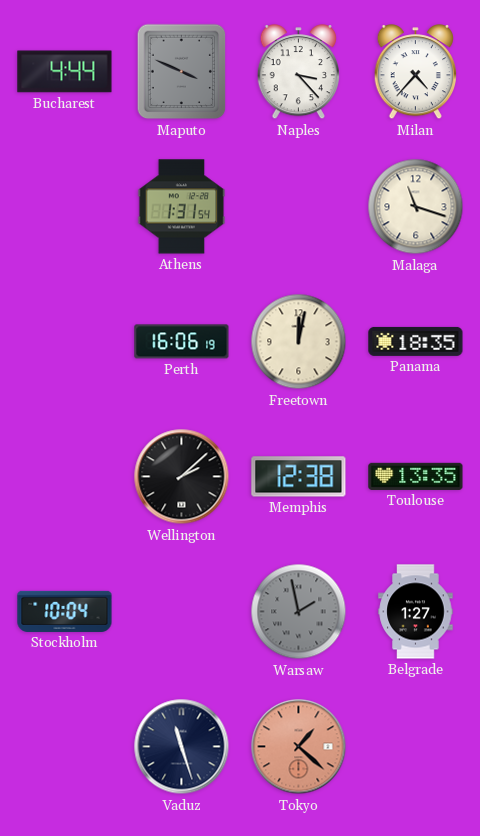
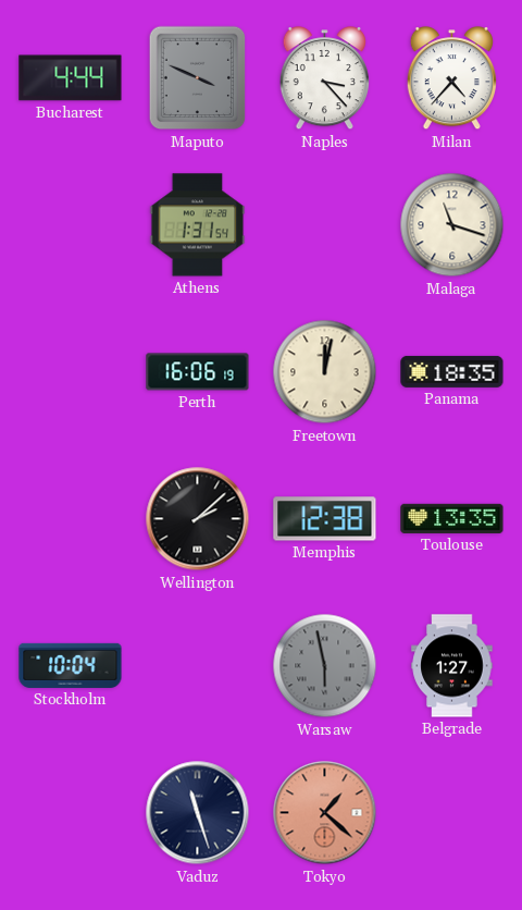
Warsaw: 1:58 -> 5:58
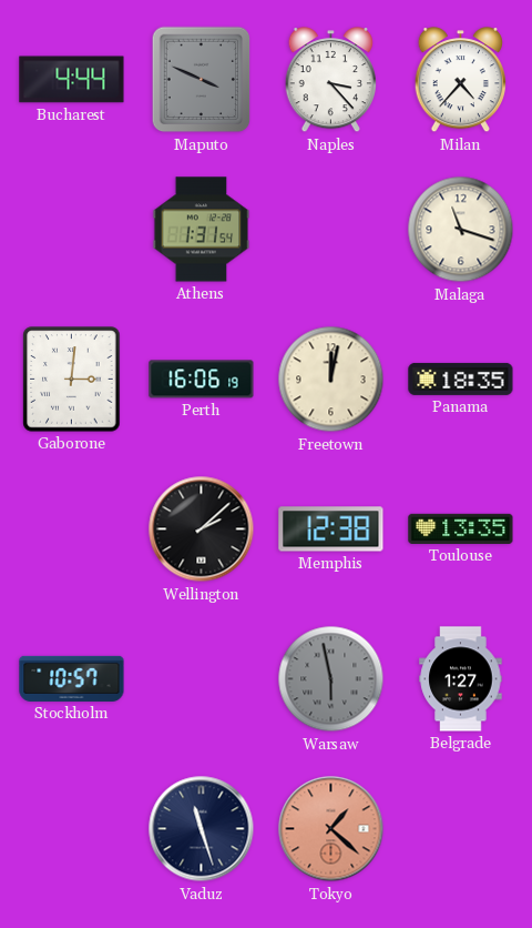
Gaborone: none -> 3:01
Stockholm: 10:04 -> 10:57
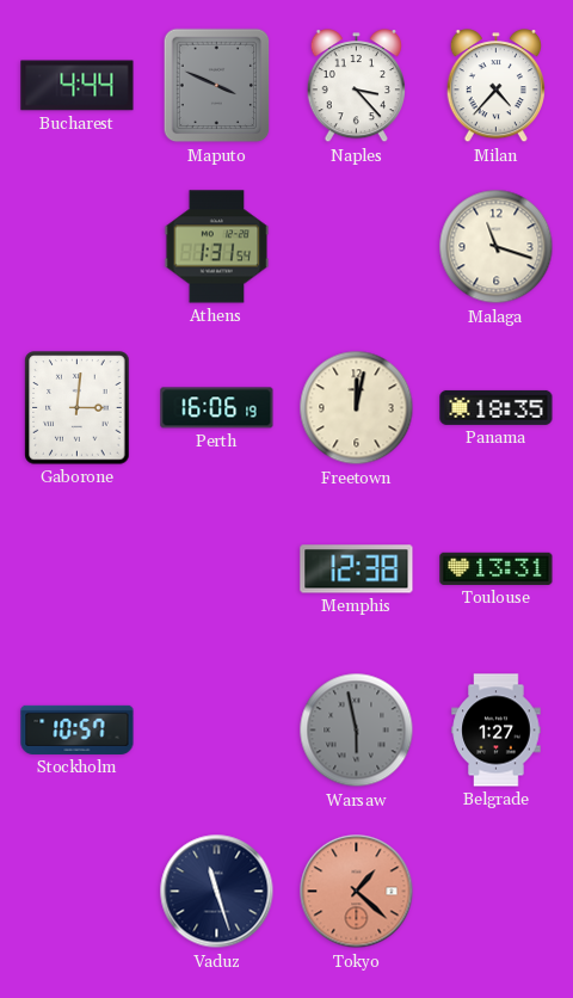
Wellington: 2:08 -> none
Toulouse: 13:35 -> 13:31
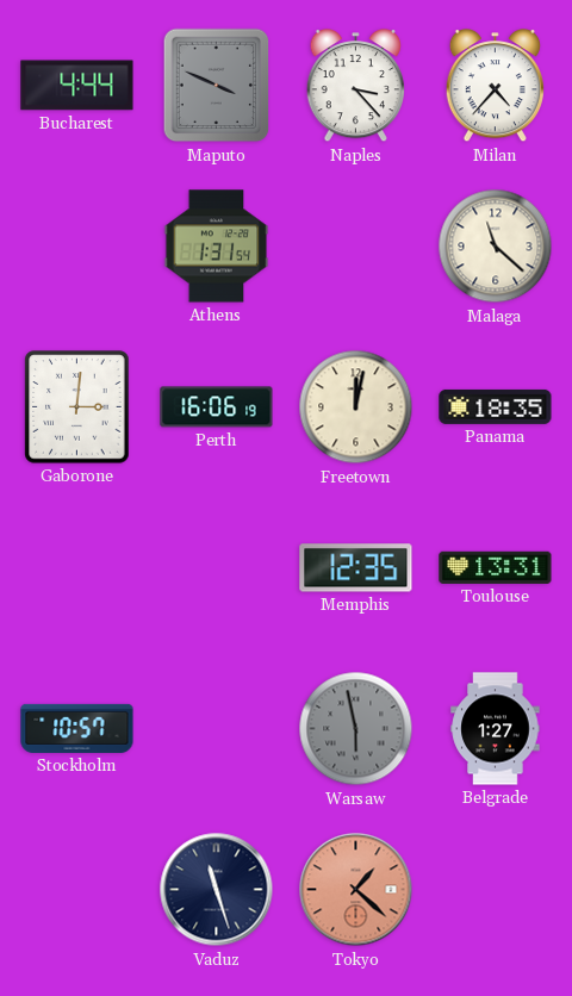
Malaga: 11:18 -> 11:22
Memphis: 12:38 -> 12:35
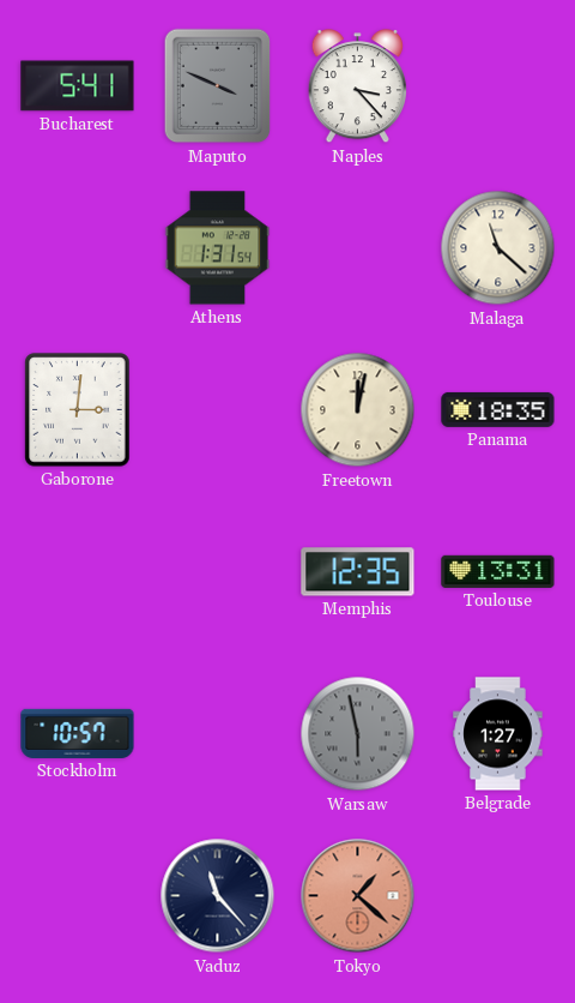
Bucharest: 4:44 -> 5:41
Milan: 4:37 -> none
Perth: 16:06 -> none
Vaduz: 11:27 -> 11:23
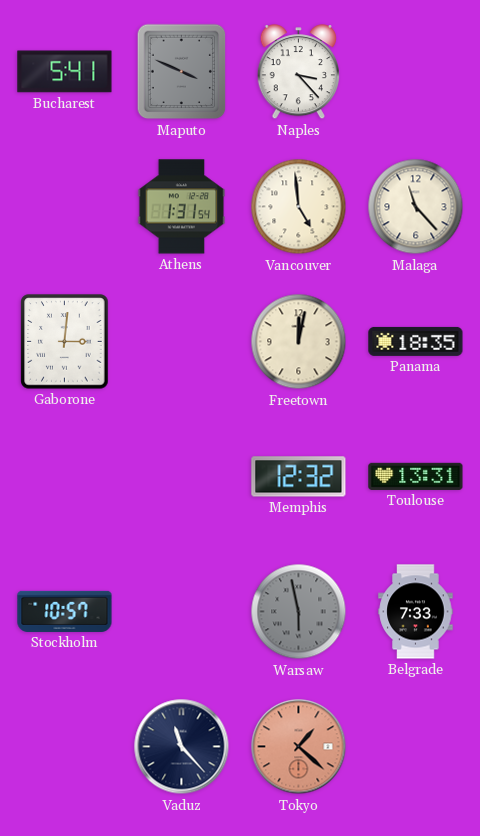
Vancouver: none -> 4:59
Malaga: 11:22 -> 11:23
Memphis: 12:35 -> 12:32
Belgrade: 1:27 -> 7:33
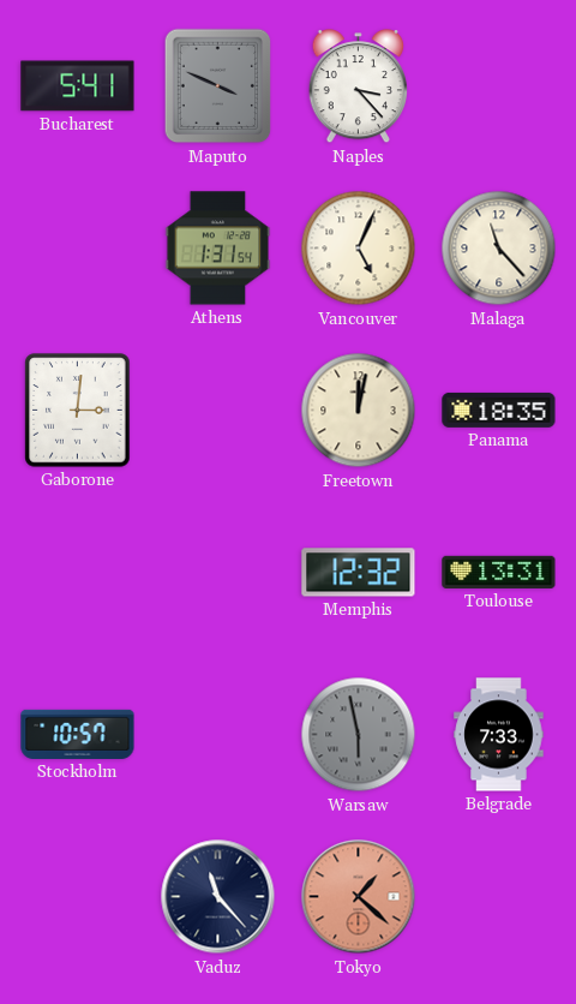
Vancouver: 4:59 -> 5:04
